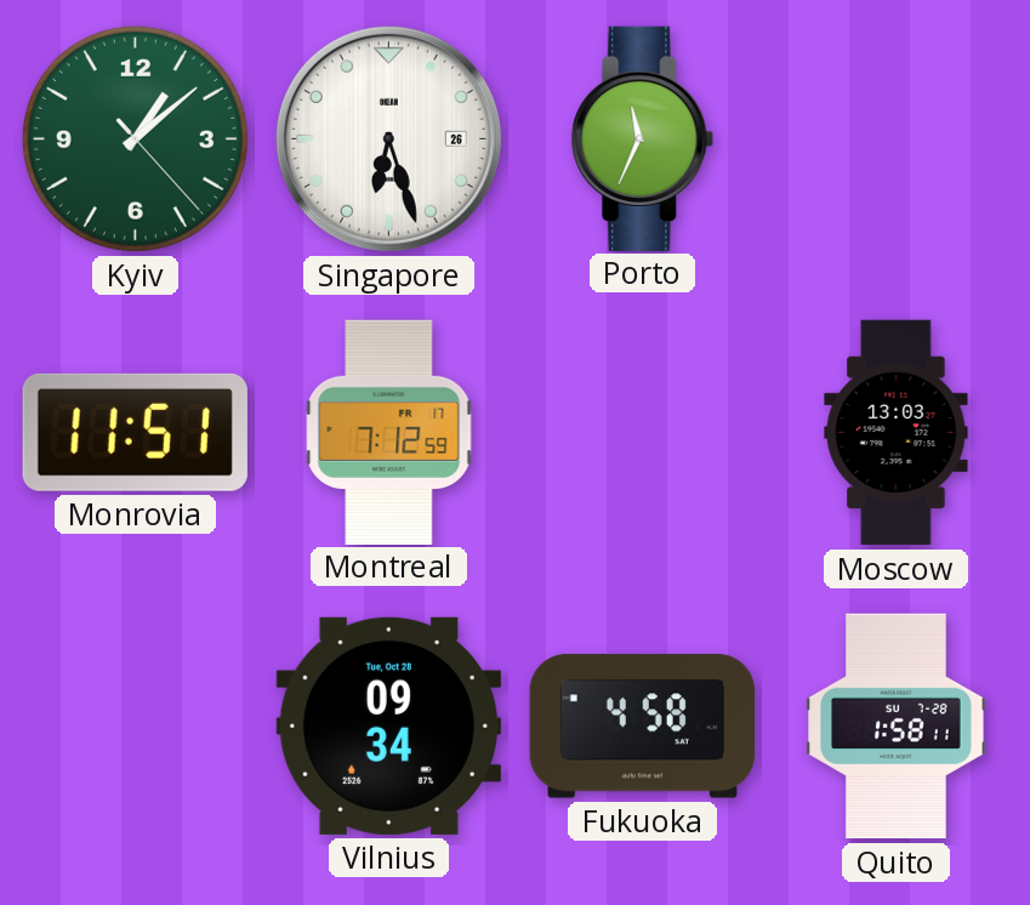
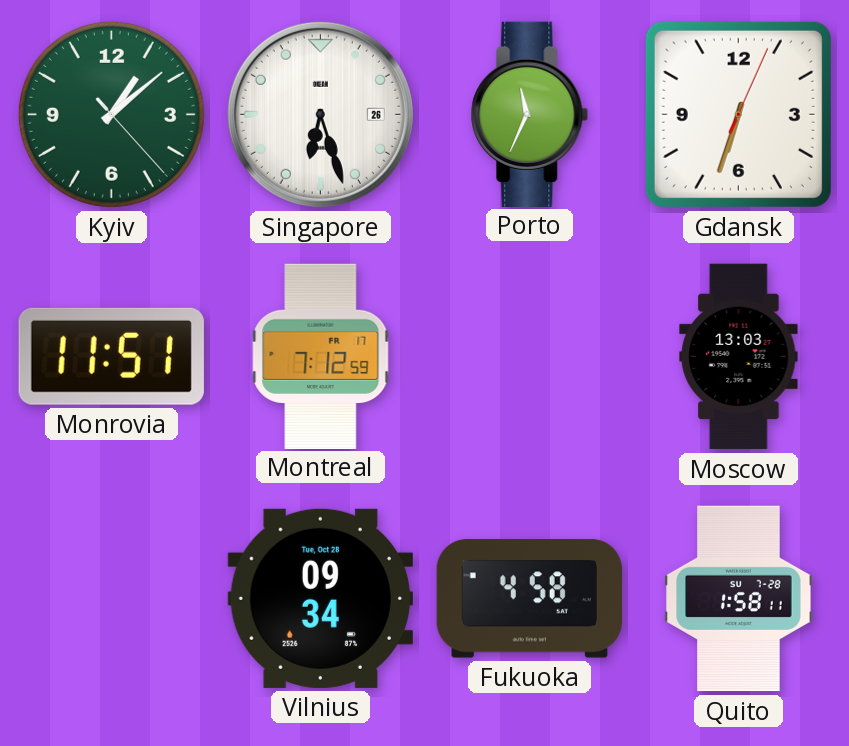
Gdansk: none -> 6:33
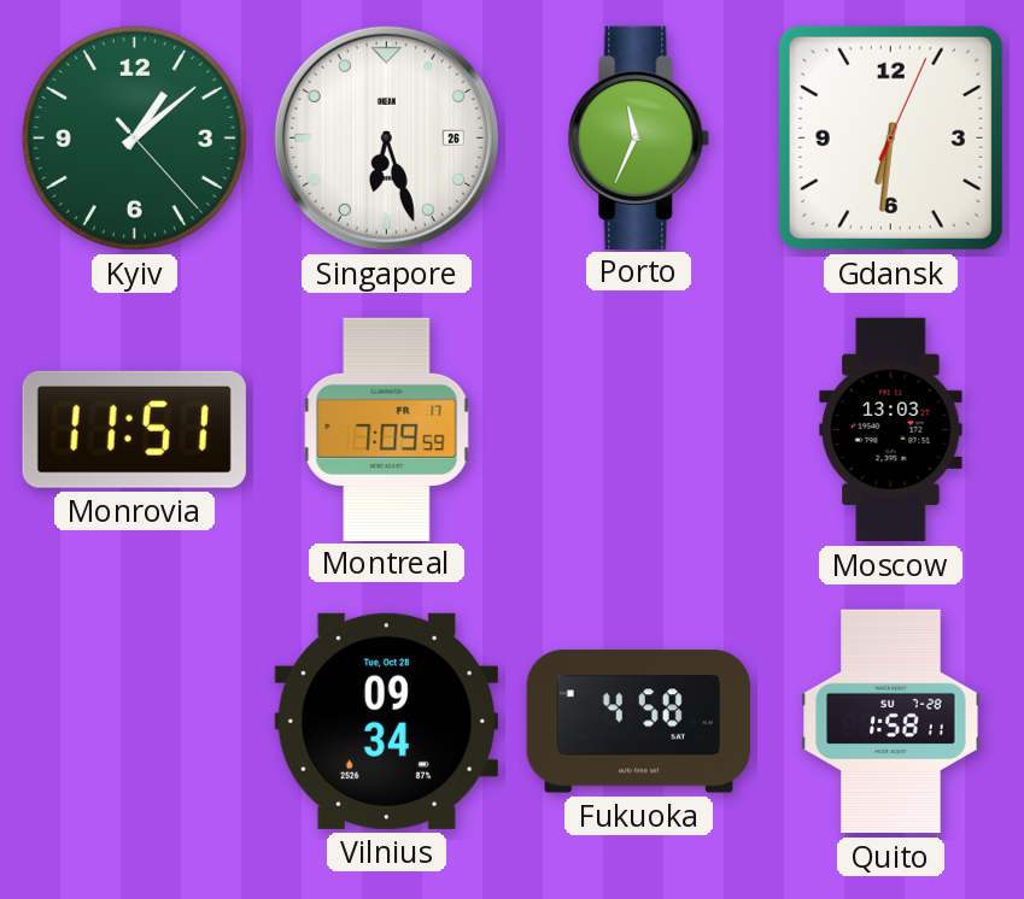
Gdansk: 6:33 -> 6:31
Montreal: 7:12 -> 7:09
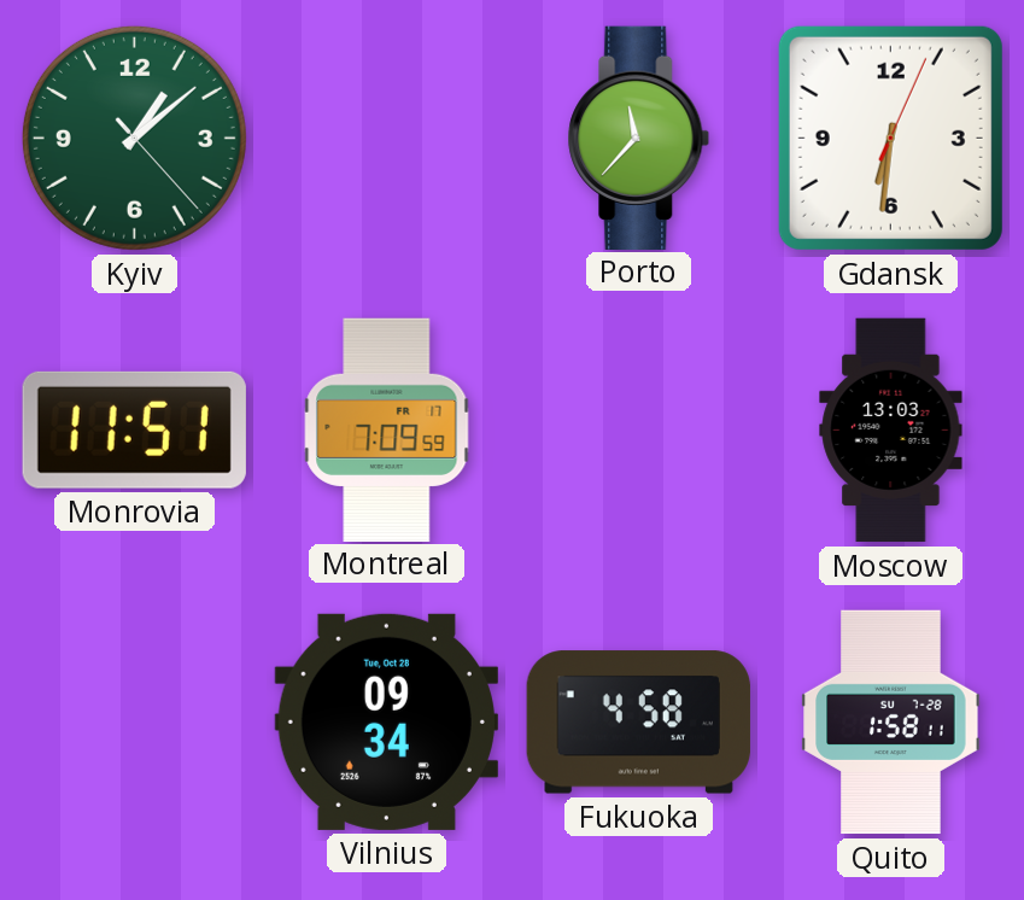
Singapore: 6:27 -> none
Porto: 11:34 -> 11:37
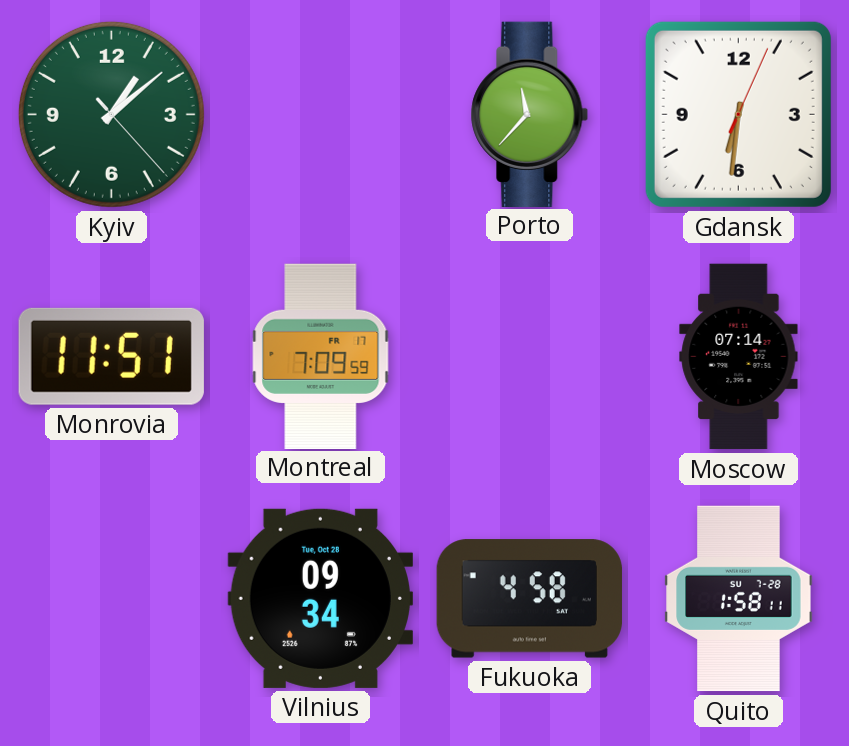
Moscow: 13:03 -> 07:14
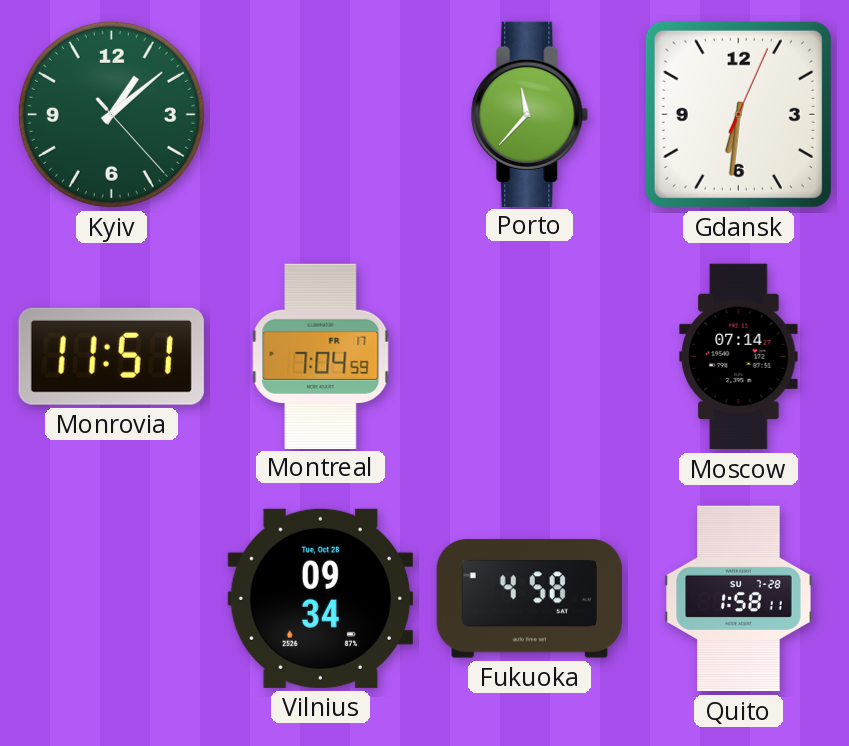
Montreal: 7:09 -> 7:04
